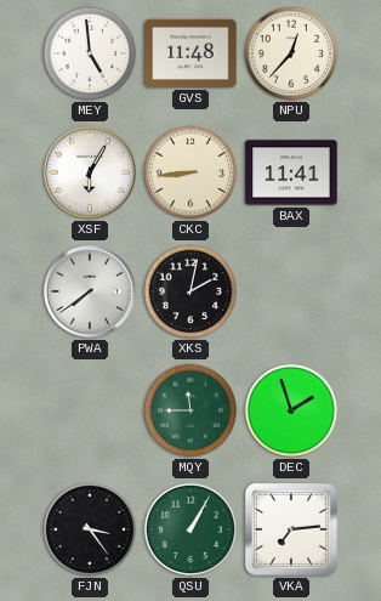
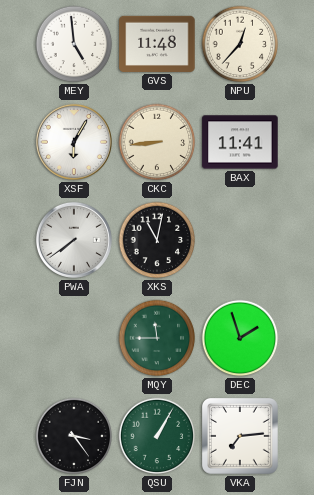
XKS: 2:02 -> 11:02
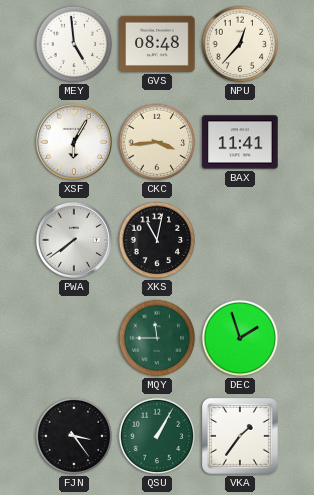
GVS: 11:48 -> 08:48
CKC: 8:44 -> 3:44
VKA: 7:14 -> 1:36
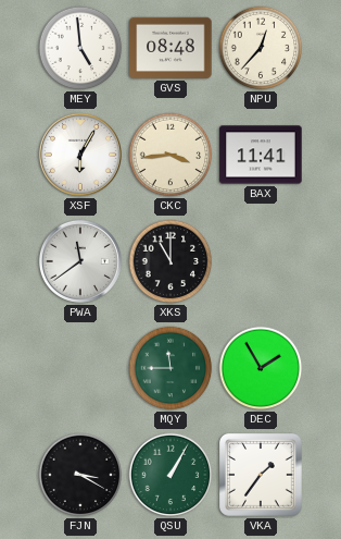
PWA: 7:39 -> 11:39
XKS: 11:02 -> 11:00
DEC: 1:57 -> 1:55
FJN: 3:24 -> 3:20
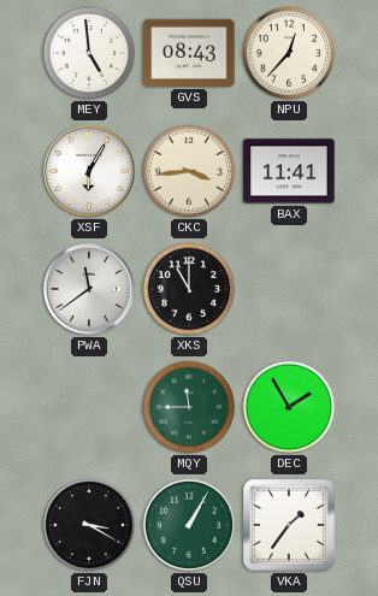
GVS: 08:48 -> 08:43
